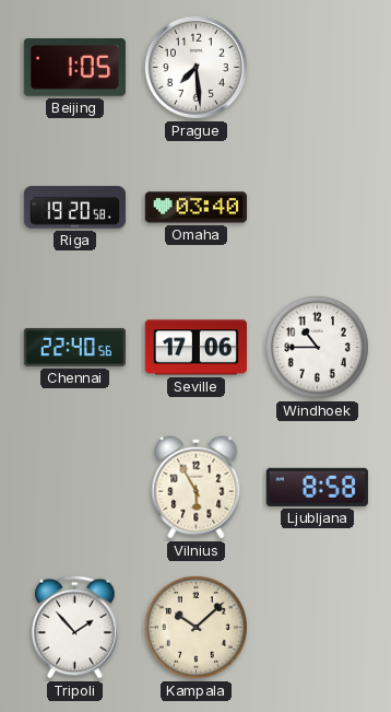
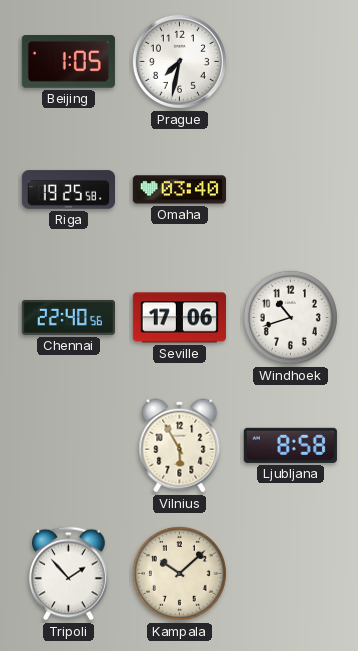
Prague: 7:29 -> 7:32
Riga: 19:20 -> 19:25
Windhoek: 10:45 -> 10:42
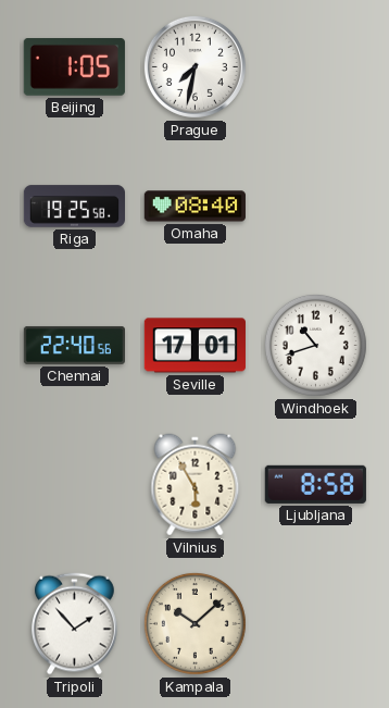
Omaha: 03:40 -> 08:40
Seville: 17:06 -> 17:01
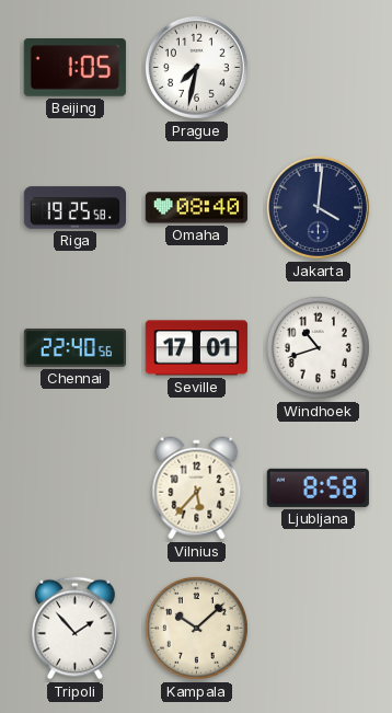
Jakarta: none -> 4:01
Vilnius: 5:55 -> 5:37
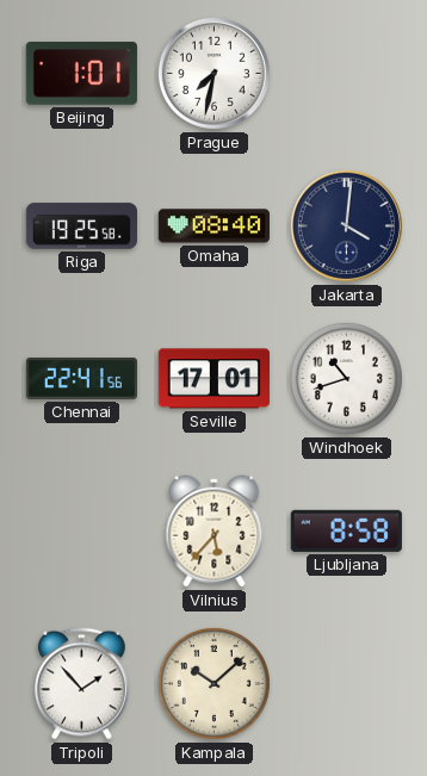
Beijing: 1:05 -> 1:01
Chennai: 22:40 -> 22:41
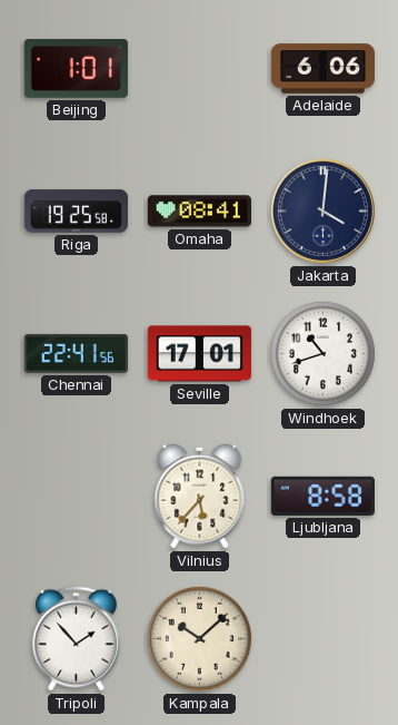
Prague: 7:32 -> none
Adelaide: none -> 6:06
Omaha: 08:40 -> 08:41
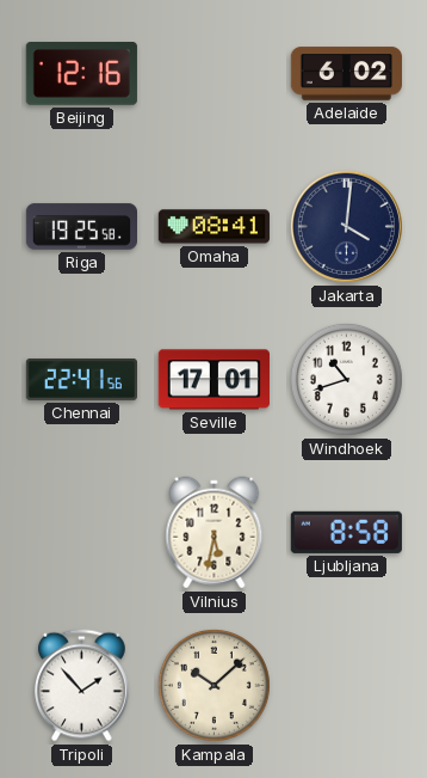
Beijing: 1:01 -> 12:16
Adelaide: 6:06 -> 6:02
Vilnius: 5:37 -> 5:32
